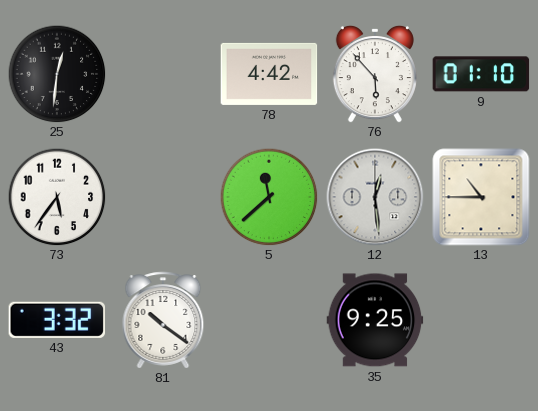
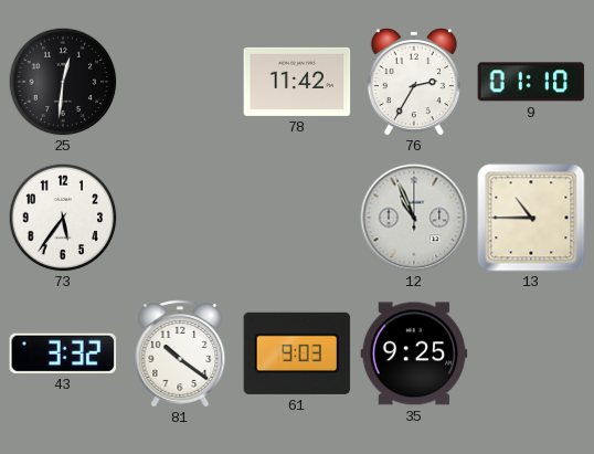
78: 4:42 -> 11:42
76: 5:53 -> 2:35
5: 11:38 -> none
12: 12:29 -> 10:56
61: none -> 9:03
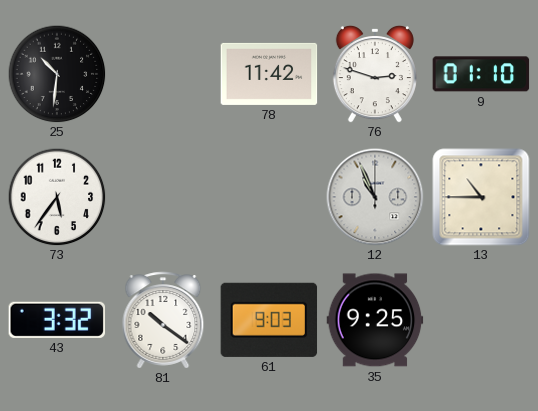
25: 12:31 -> 10:31
76: 2:35 -> 2:48
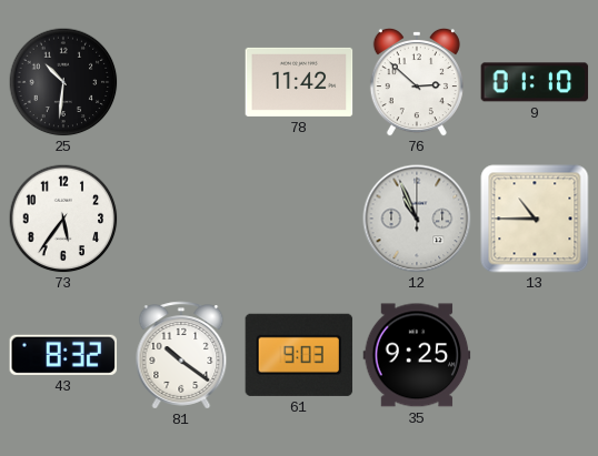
76: 2:48 -> 2:52
43: 3:32 -> 8:32
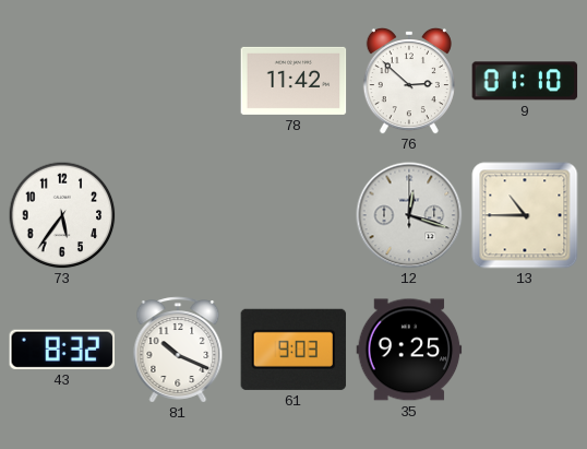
25: 10:31 -> none
12: 10:56 -> 12:18
81: 10:21 -> 10:19
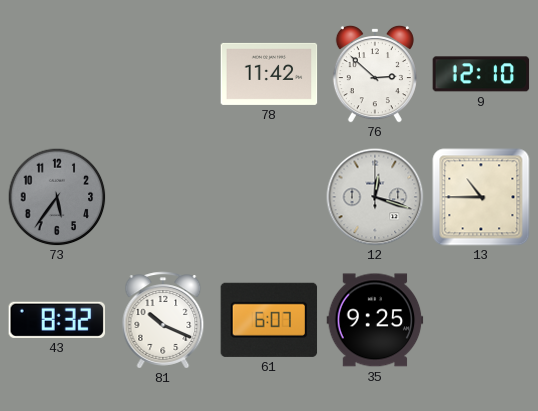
9: 01:10 -> 12:10
73 dial: white -> grey
61: 9:03 -> 6:07
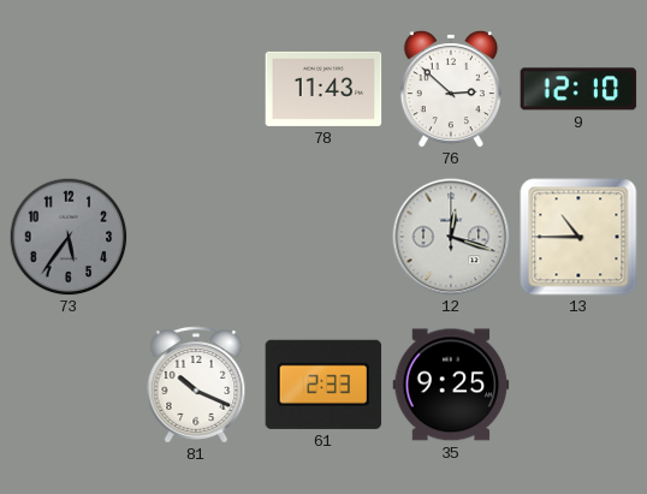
78: 11:42 -> 11:43
43: 8:32 -> none
61: 6:07 -> 2:33
